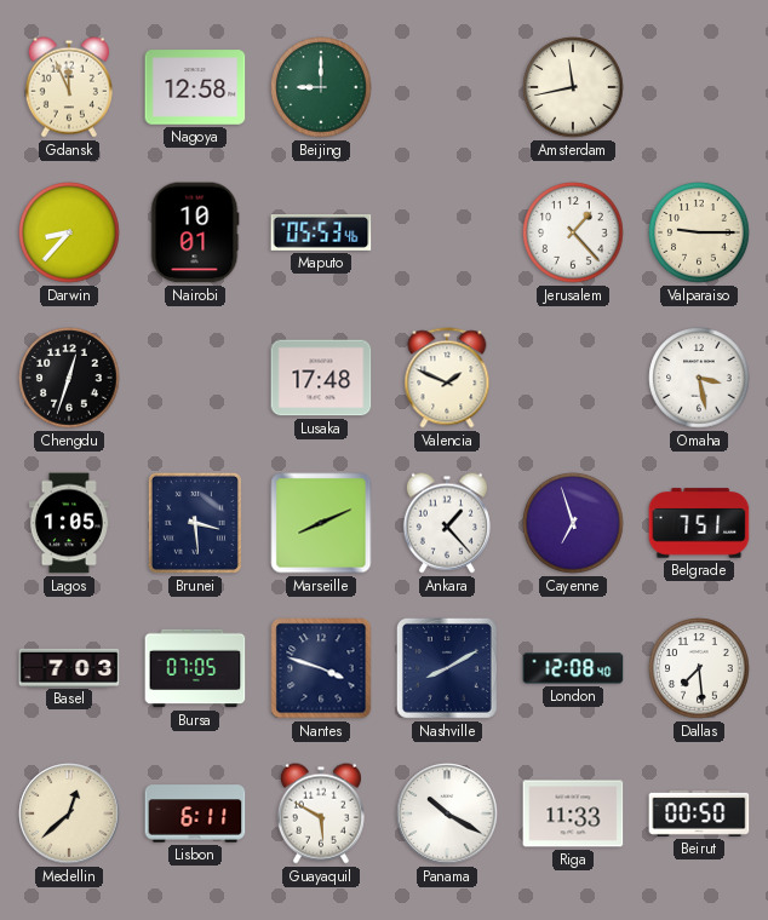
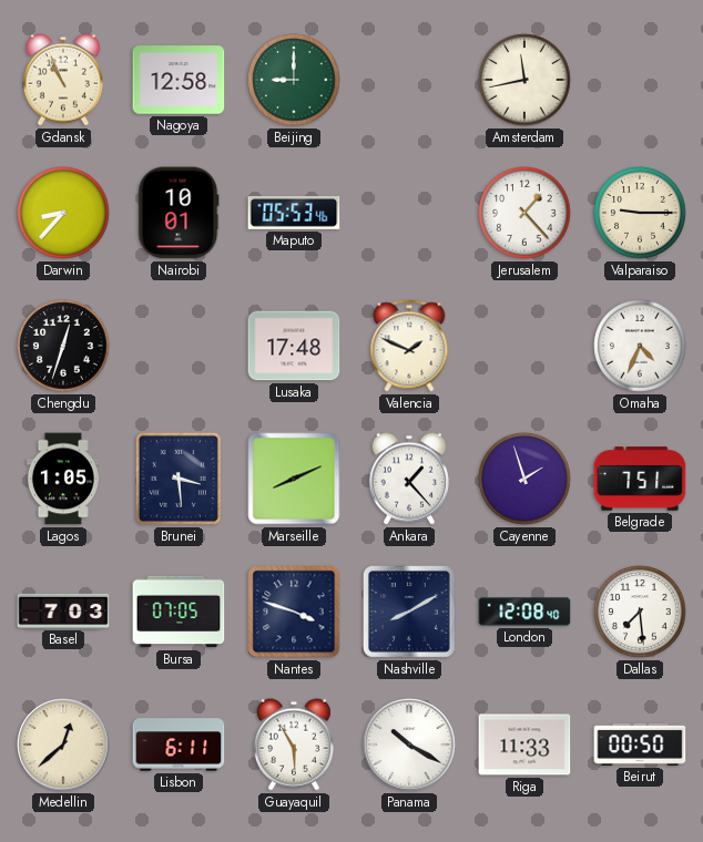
Gdansk: 11:56 -> 10:56
Omaha: 3:28 -> 4:34
Cayenne: 6:57 -> 1:57
Guayaquil: 5:50 -> 5:55
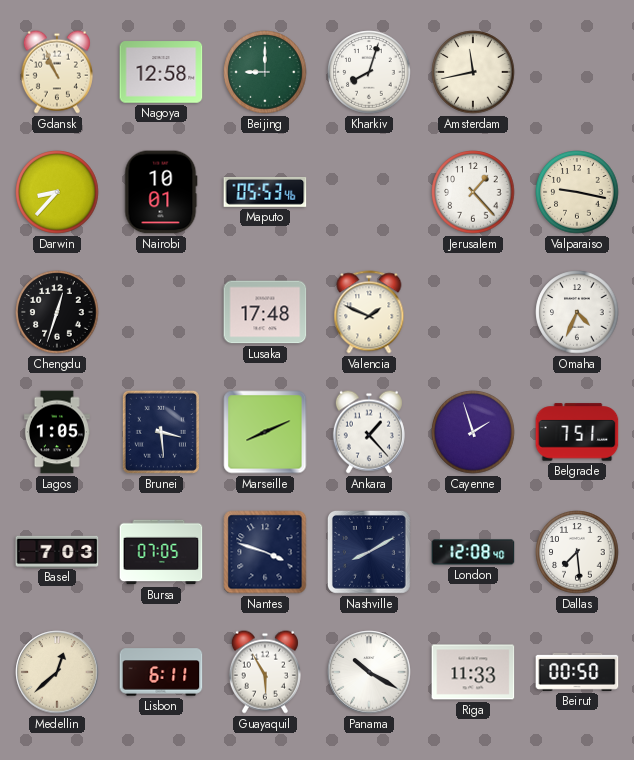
Kharkiv: none -> 8:03
Valparaiso: 9:15 -> 9:17
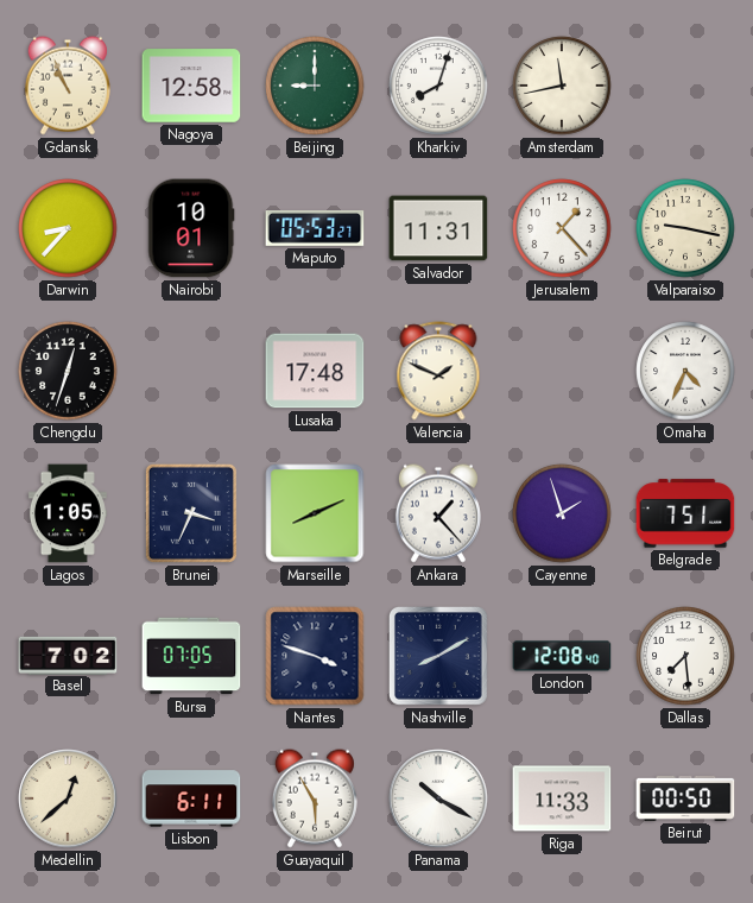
Maputo: 05:53:46 -> 05:53:27
Salvador: none -> 11:31
Brunei: 3:29 -> 3:34
Basel: 7:03 -> 7:02
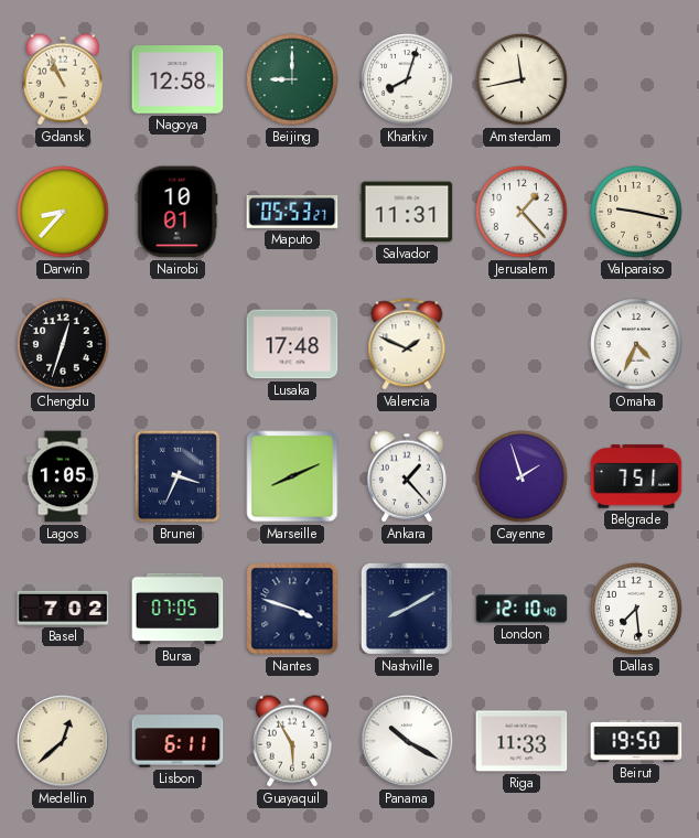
London: 12:08 -> 12:10
Beirut: 00:50 -> 19:50
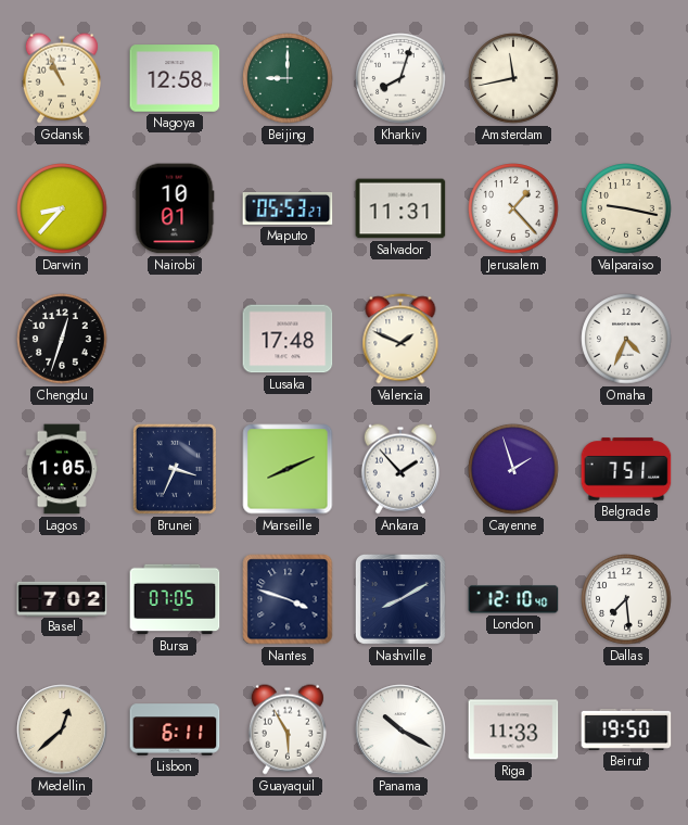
Ankara: 1:23 -> 1:53
